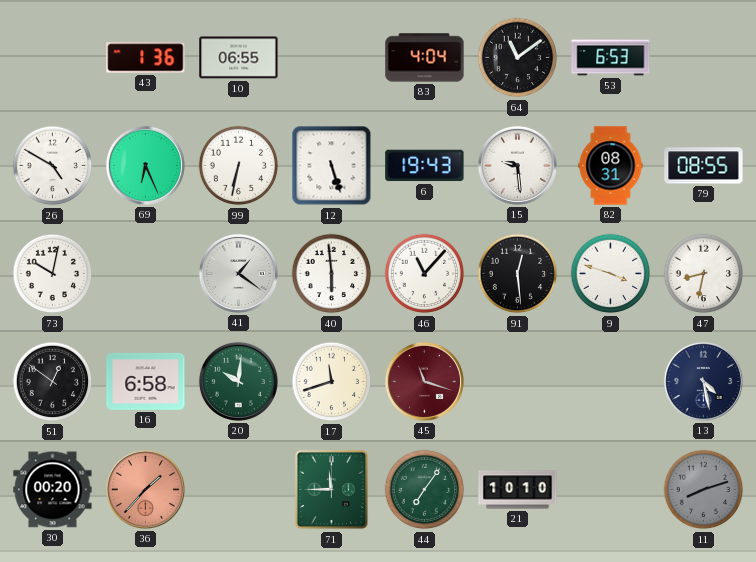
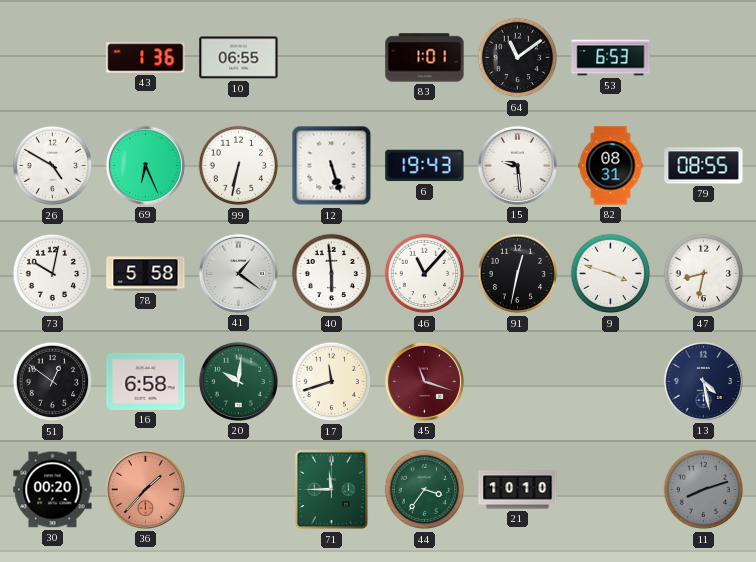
83: 4:04 -> 1:01
78: none -> 5:58
91: 12:29 -> 12:32
44: 7:06 -> 3:36
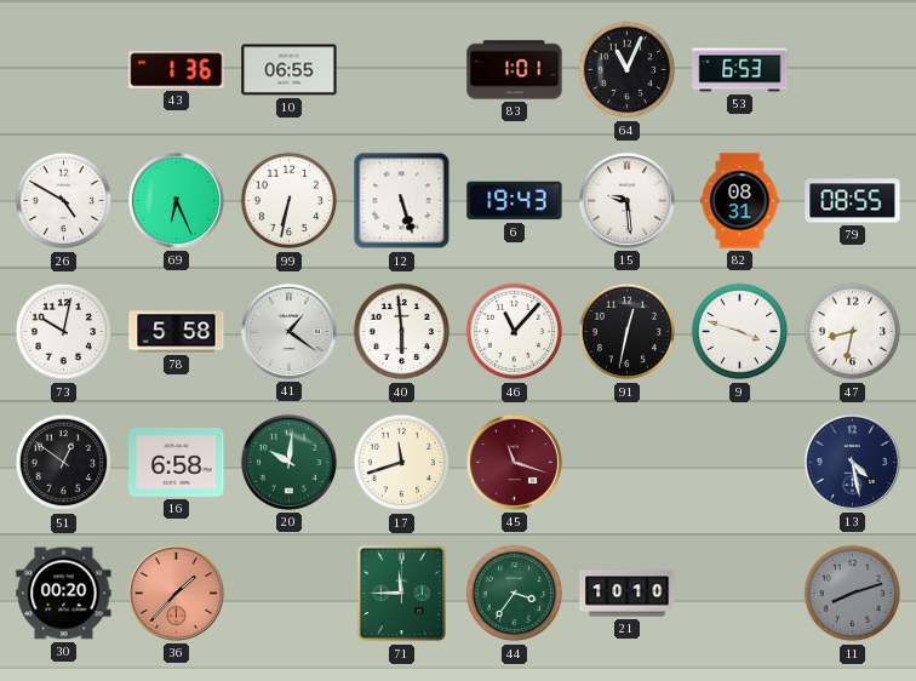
64: 11:09 -> 11:04
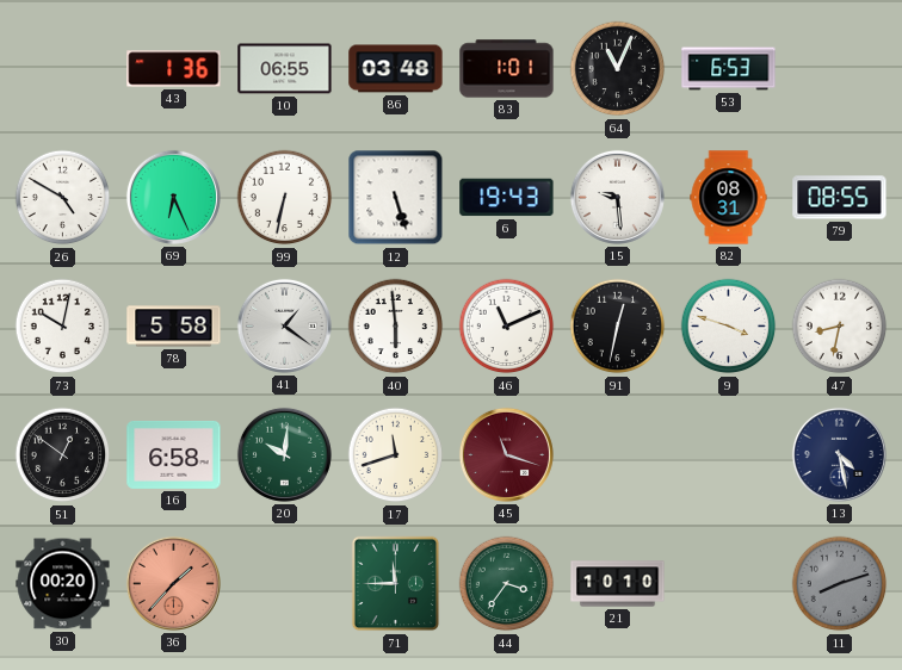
86: none -> 03:48
46: 11:07 -> 11:11
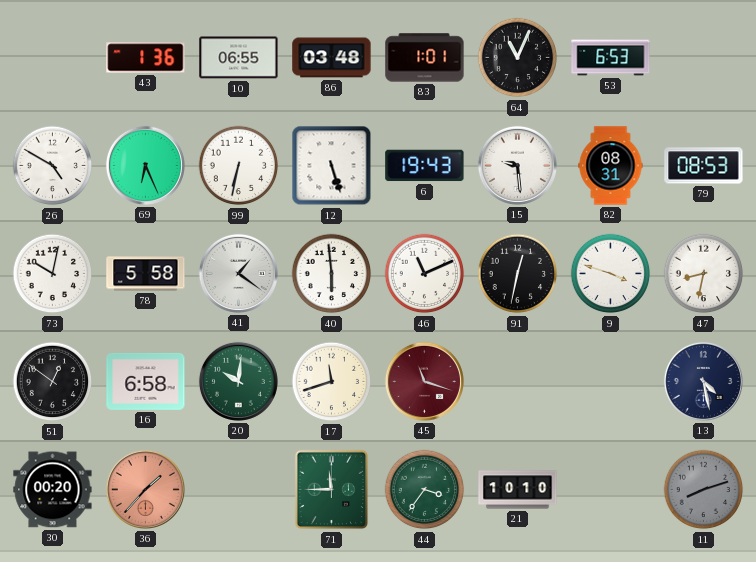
79: 08:55 -> 08:53
